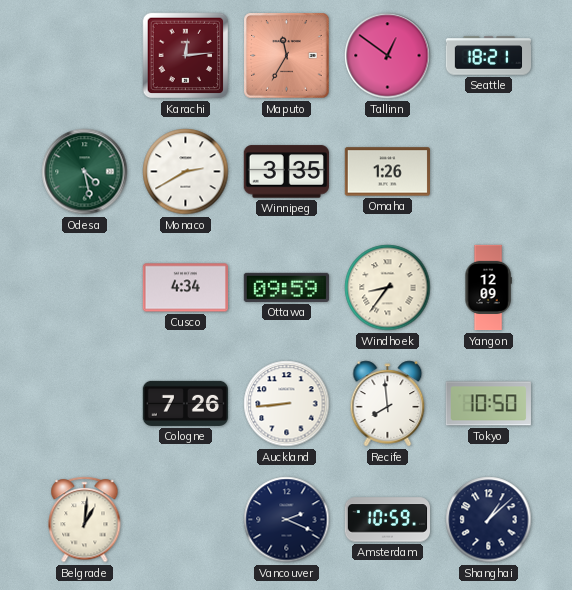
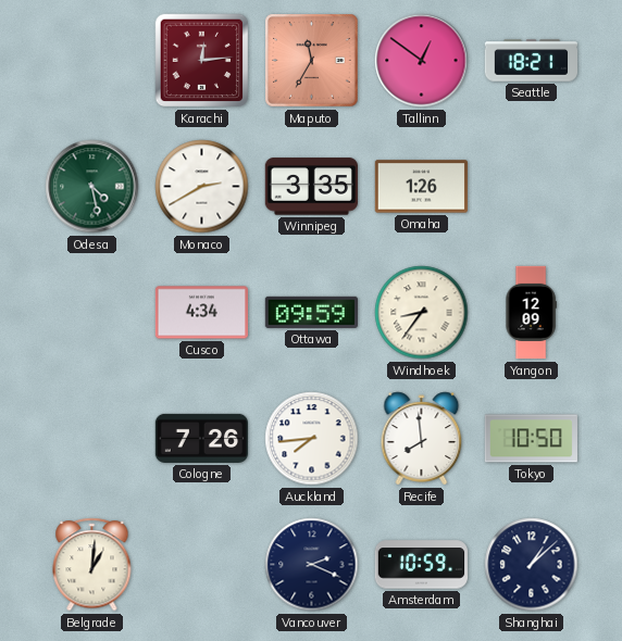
Auckland: 8:44 -> 7:44
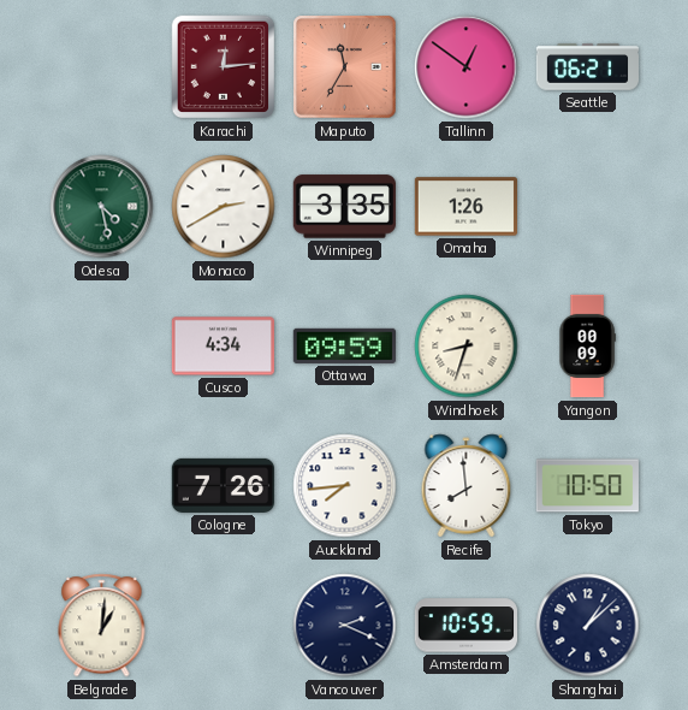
Seattle: 18:21 -> 06:21
Windhoek: 8:36 -> 8:33
Yangon: 12:09 -> 00:09
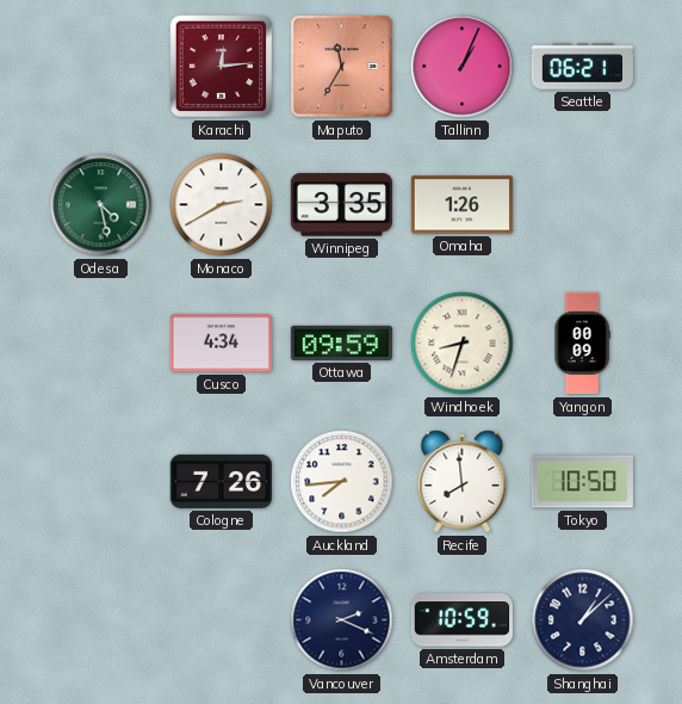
Tallinn: 12:51 -> 1:04
Belgrade: 1:01 -> none
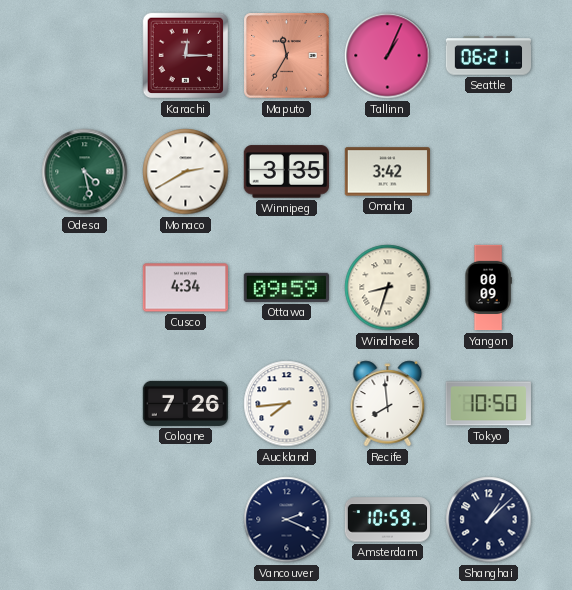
Karachi: 12:14 -> 12:15
Omaha: 1:26 -> 3:42
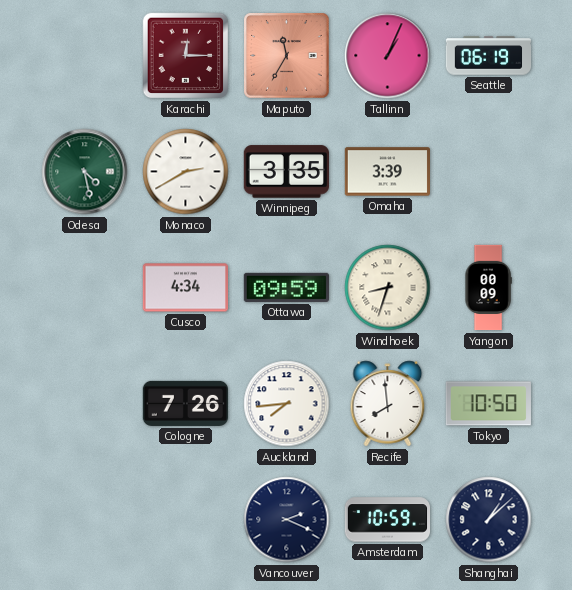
Seattle: 06:21 -> 06:19
Omaha: 3:42 -> 3:39
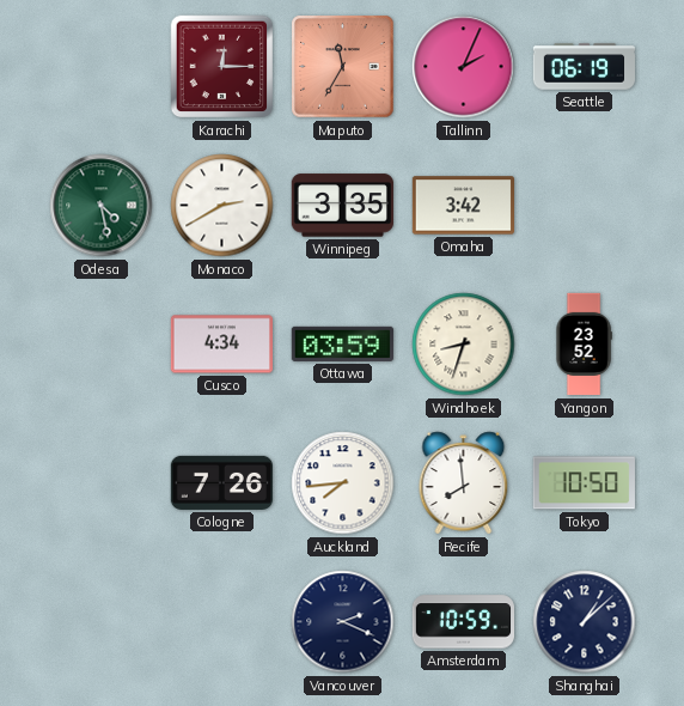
Tallinn: 1:04 -> 2:04
Omaha: 3:39 -> 3:42
Ottawa: 09:59 -> 03:59
Yangon: 00:09 -> 23:52
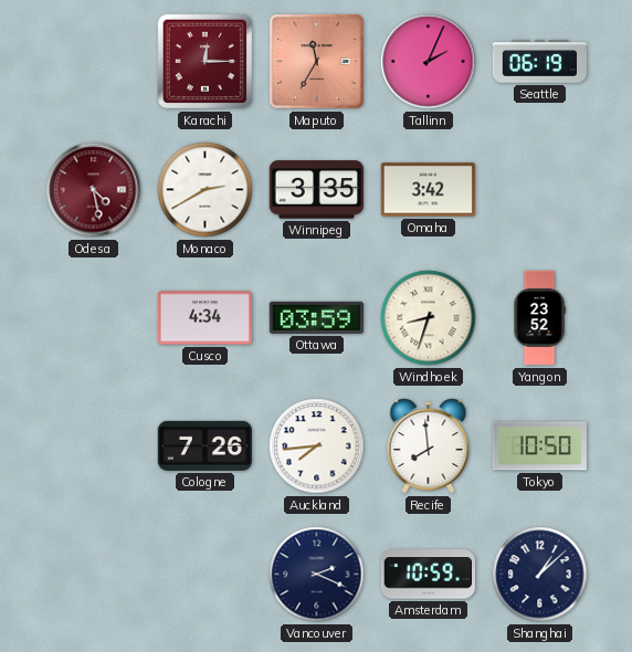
Odesa dial: green -> burgundy
